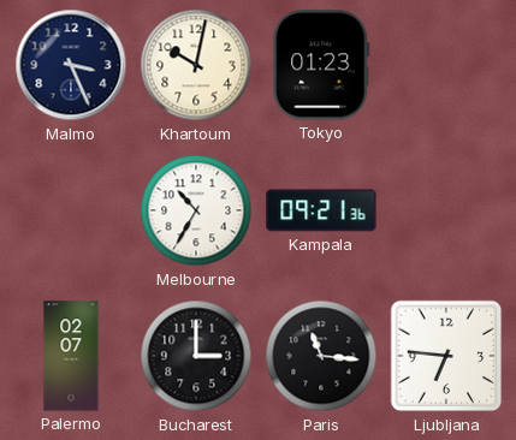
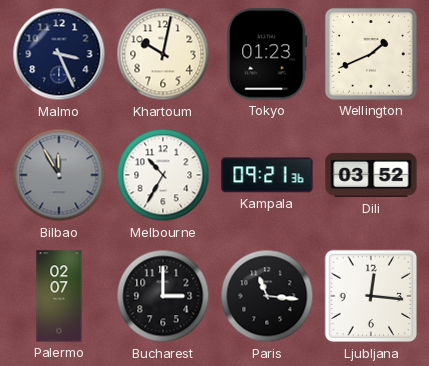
Wellington: none -> 1:41
Bilbao: none -> 11:55
Dili: none -> 03:52
Ljubljana: 6:46 -> 12:16
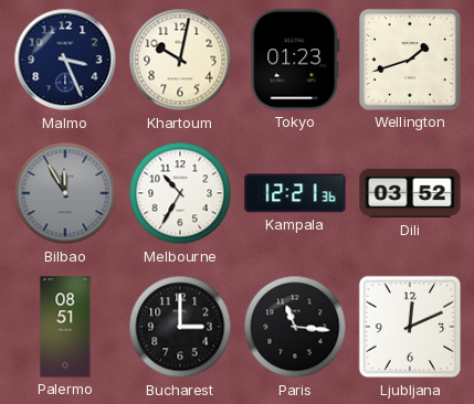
Wellington: 1:41 -> 1:42
Kampala: 09:21 -> 12:21
Palermo: 02:07 -> 08:51
Ljubljana: 12:16 -> 12:11
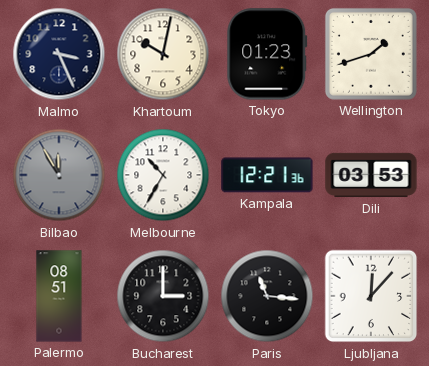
Dili: 03:52 -> 03:53
Ljubljana: 12:11 -> 12:07
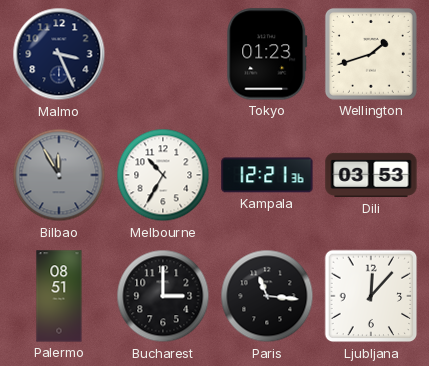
Khartoum: 10:02 -> none
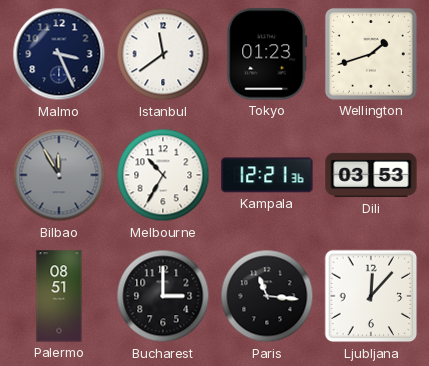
Istanbul: none -> 11:39
